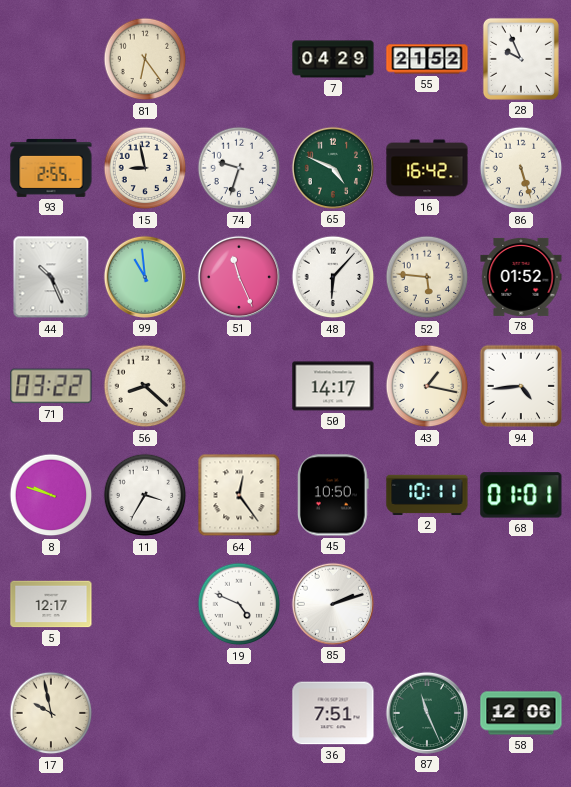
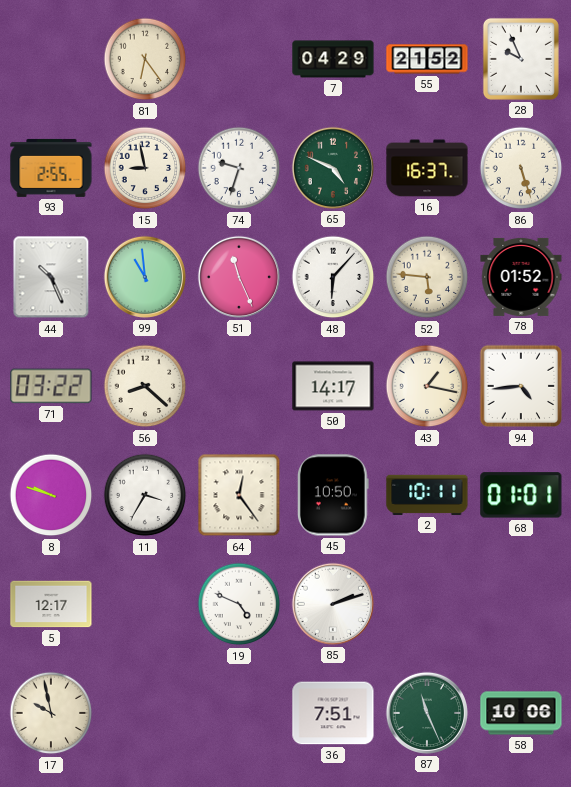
16: 16:42 -> 16:37
58: 12:06 -> 10:06
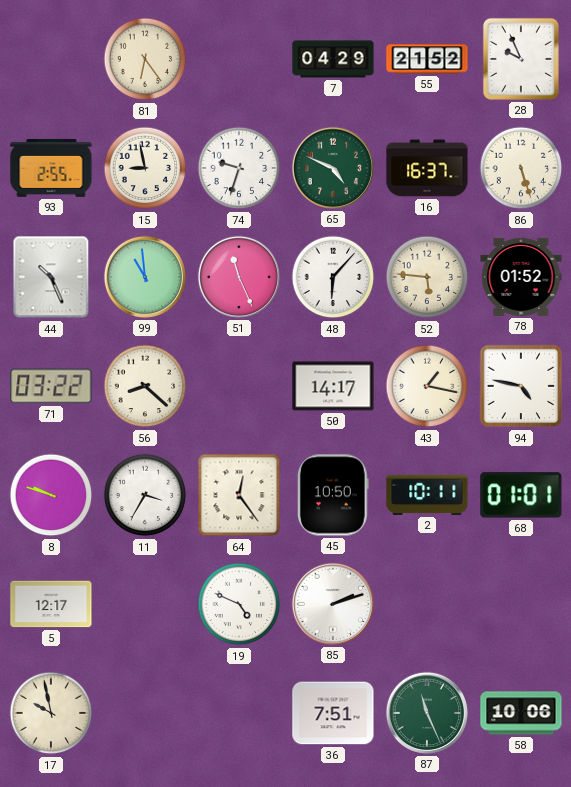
94: 4:44 -> 4:47
